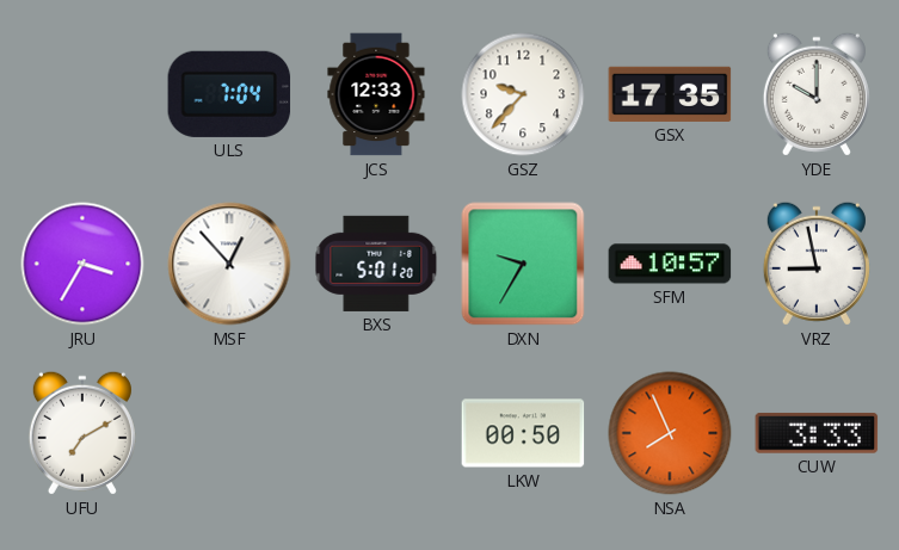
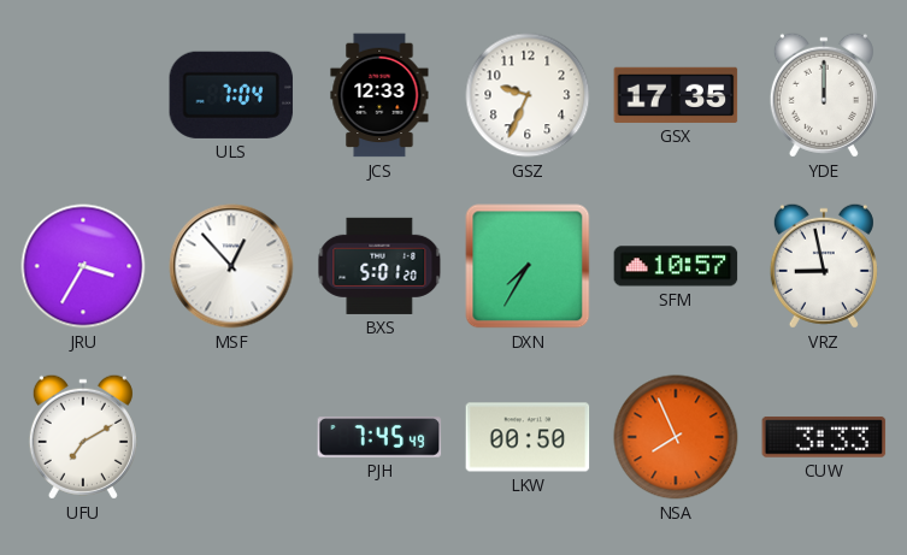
GSZ: 9:37 -> 9:34
YDE: 10:00 -> 12:00
DXN: 9:35 -> 7:35
PJH: none -> 7:45
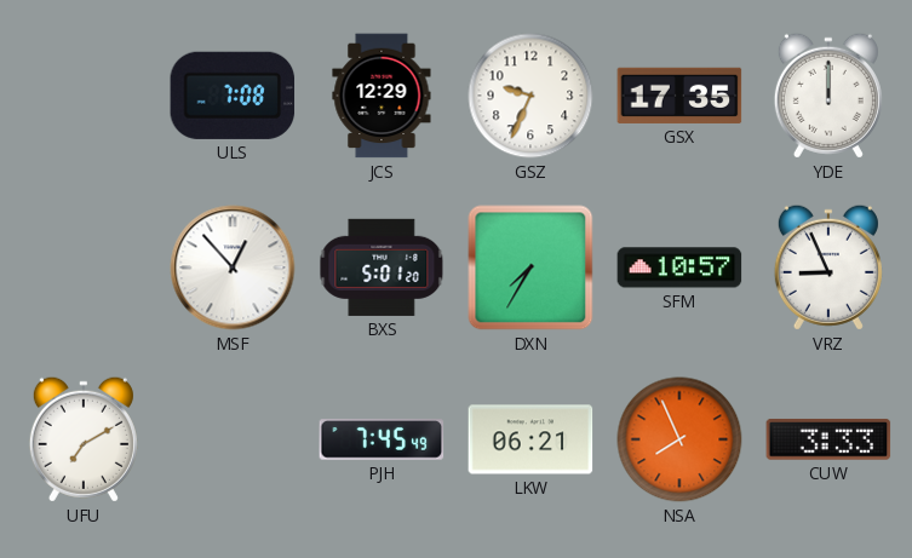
ULS: 7:04 -> 7:08
JCS: 12:33 -> 12:29
JRU: 3:35 -> none
VRZ: 8:58 -> 8:56
LKW: 00:50 -> 06:21
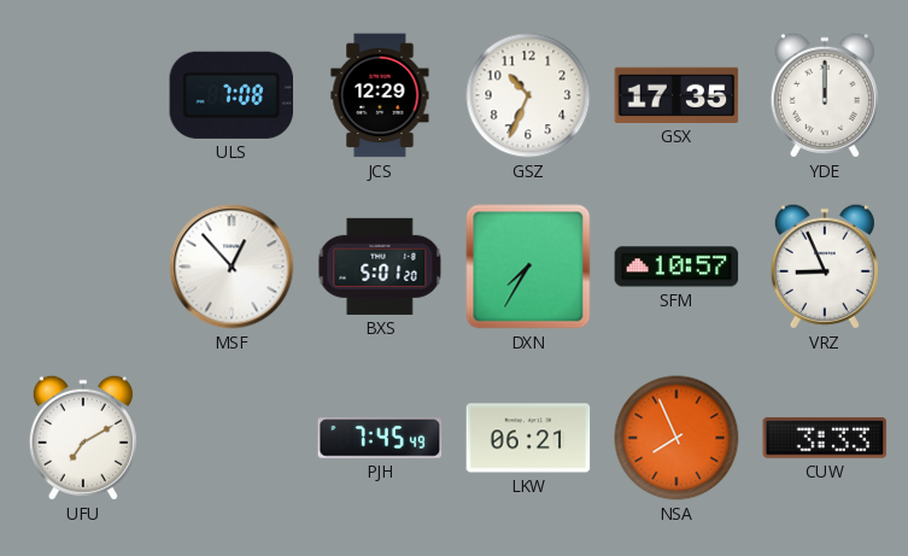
GSZ: 9:34 -> 10:34
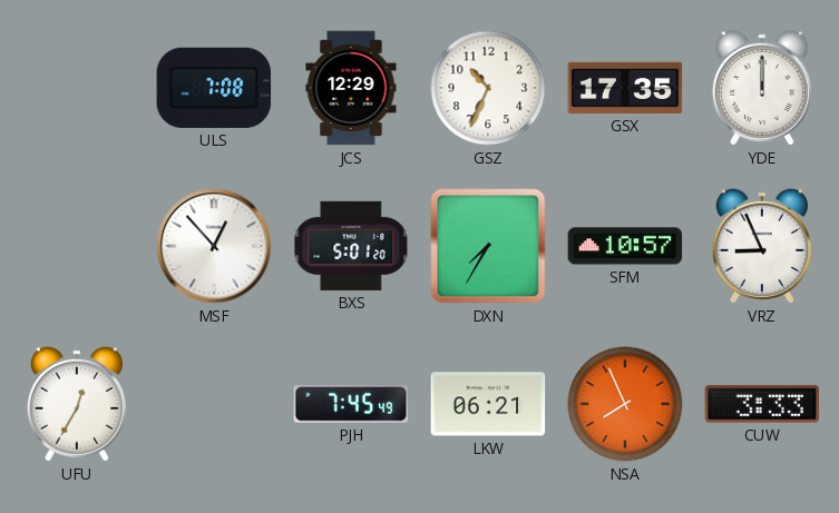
UFU: 7:10 -> 12:35
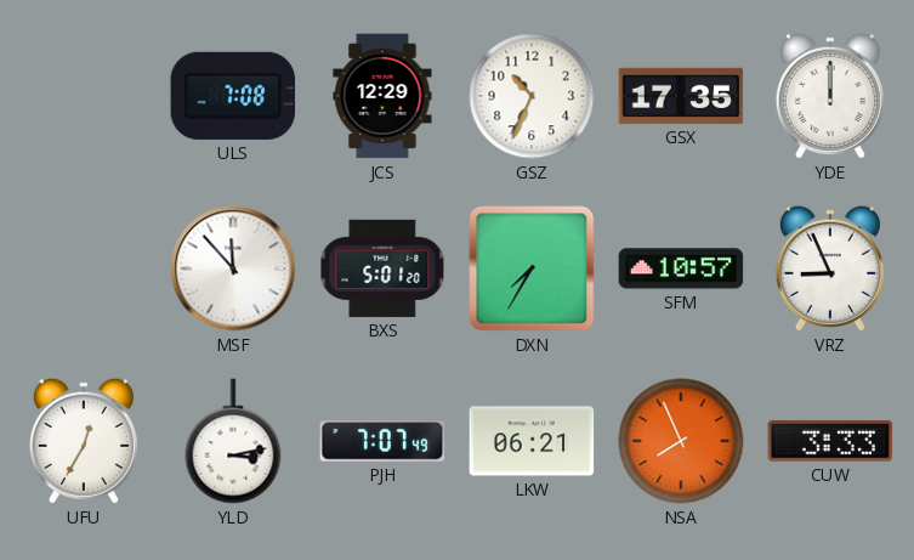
MSF: 12:53 -> 11:53
YLD: none -> 3:13
PJH: 7:45 -> 7:07
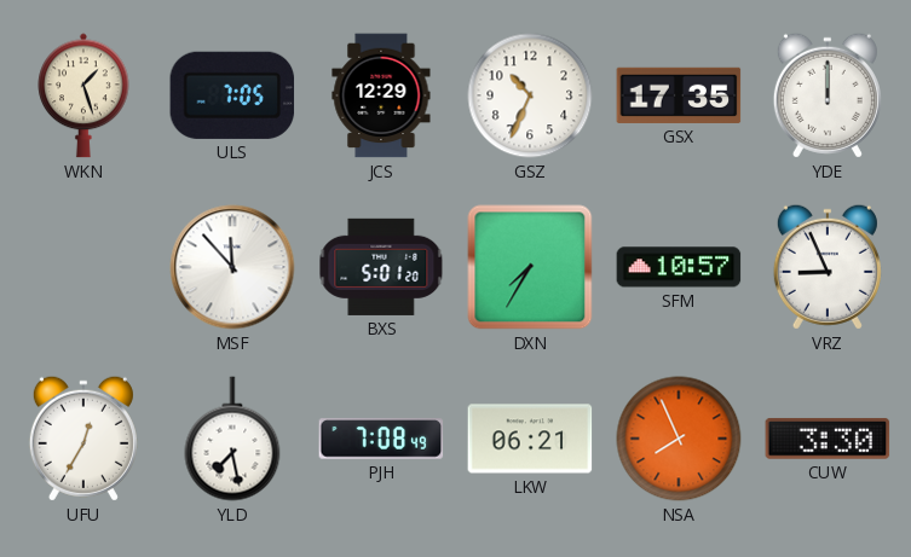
WKN: none -> 1:27
ULS: 7:08 -> 7:05
YLD: 3:13 -> 7:28
PJH: 7:07 -> 7:08
CUW: 3:33 -> 3:30
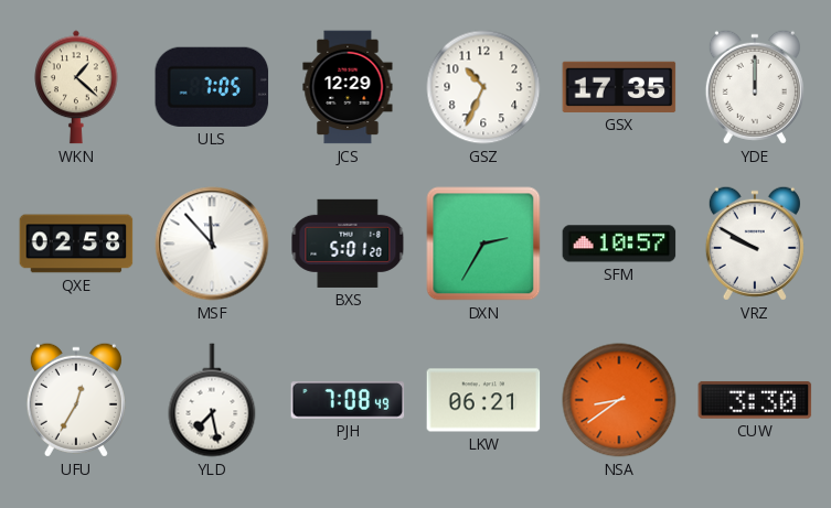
WKN: 1:27 -> 1:22
QXE: none -> 02:58
DXN: 7:35 -> 2:35
VRZ: 8:56 -> 9:50
NSA: 7:56 -> 8:39
